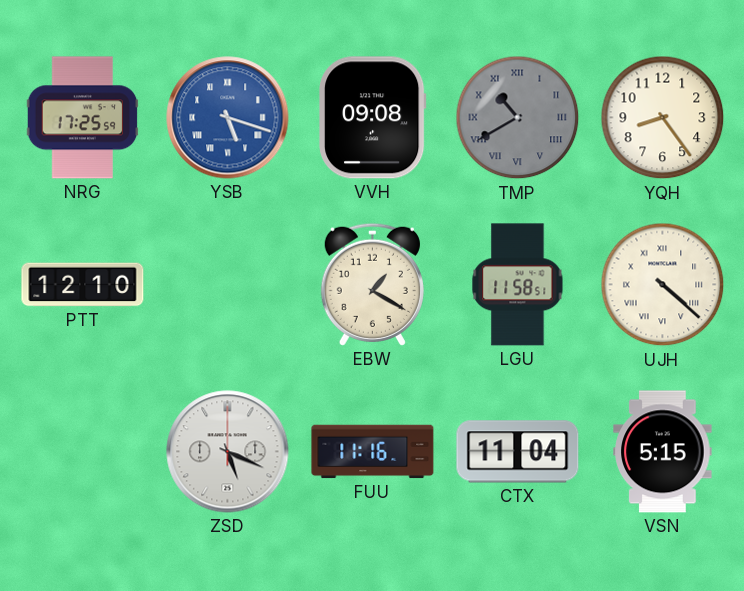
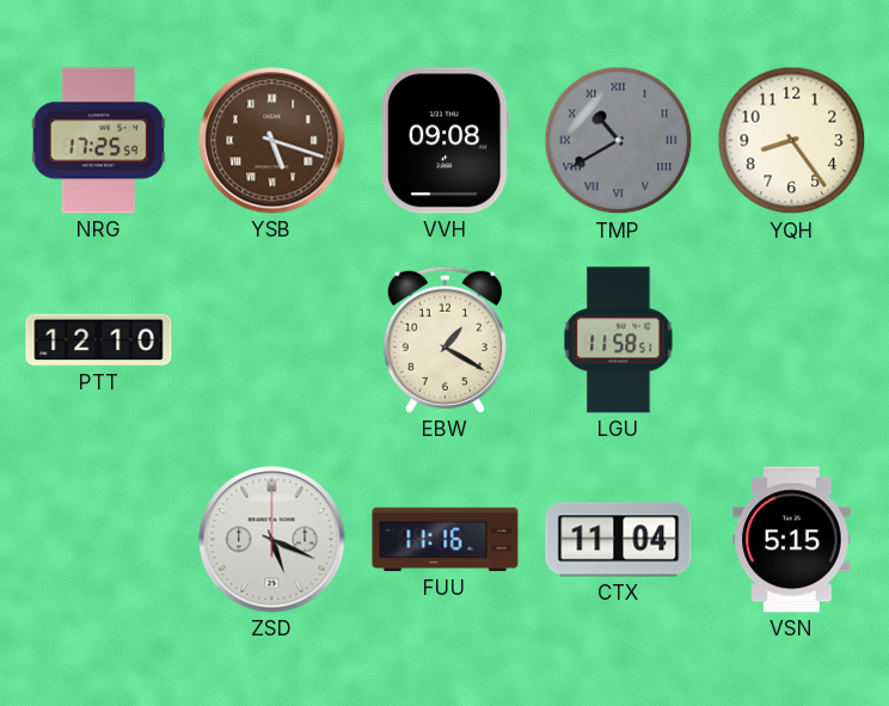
YSB dial: blue -> brown
UJH: 4:22 -> none
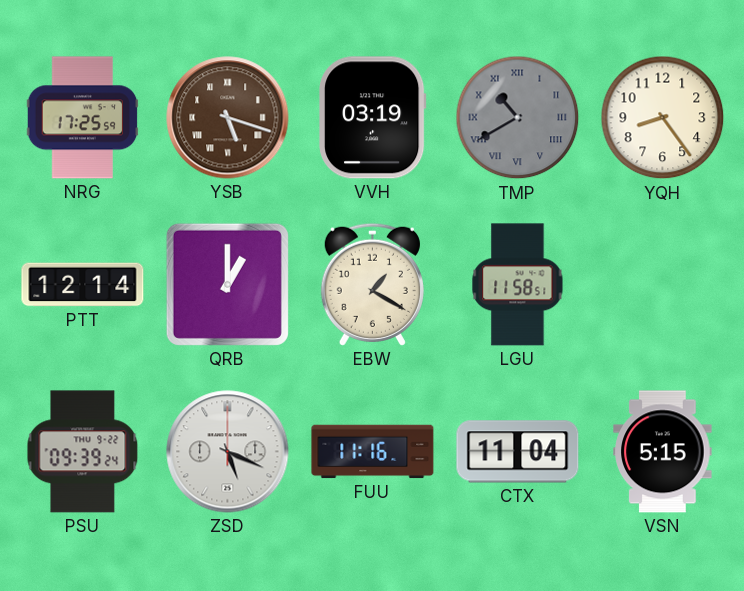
VVH: 09:08 -> 03:19
PTT: 12:10 -> 12:14
QRB: none -> 1:00
PSU: none -> 09:39
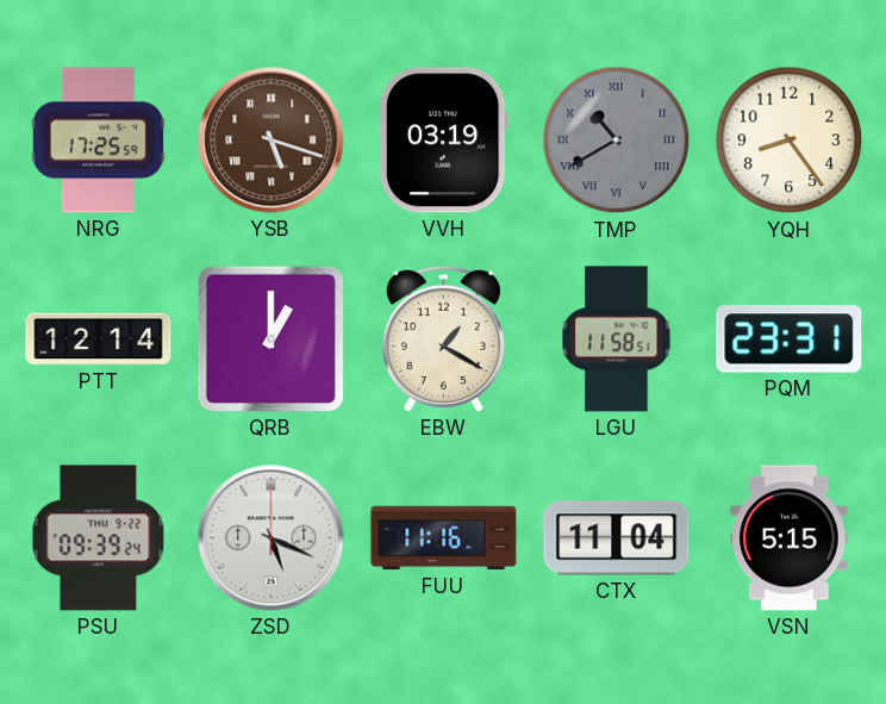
PQM: none -> 23:31
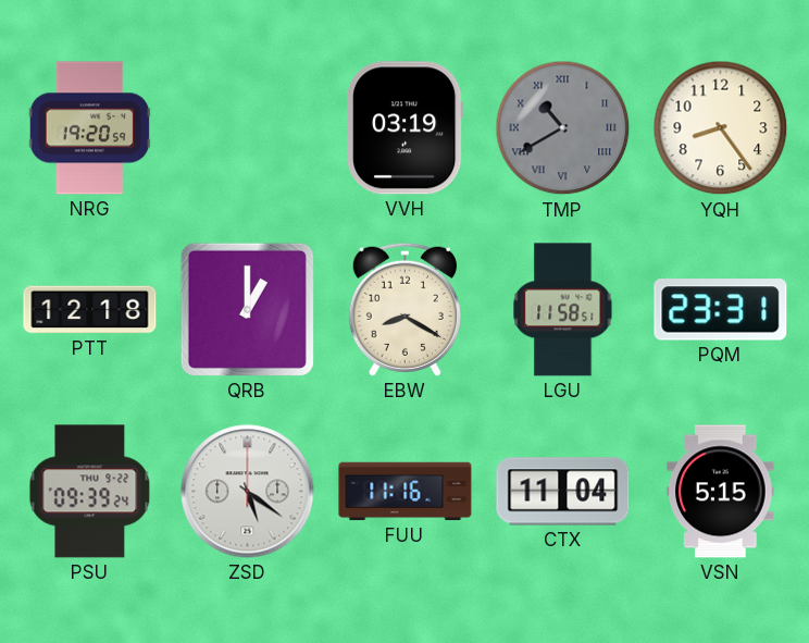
NRG: 17:25 -> 19:20
YSB: 5:18 -> none
PTT: 12:14 -> 12:18
EBW: 1:20 -> 8:20
ZSD: 5:19 -> 5:21
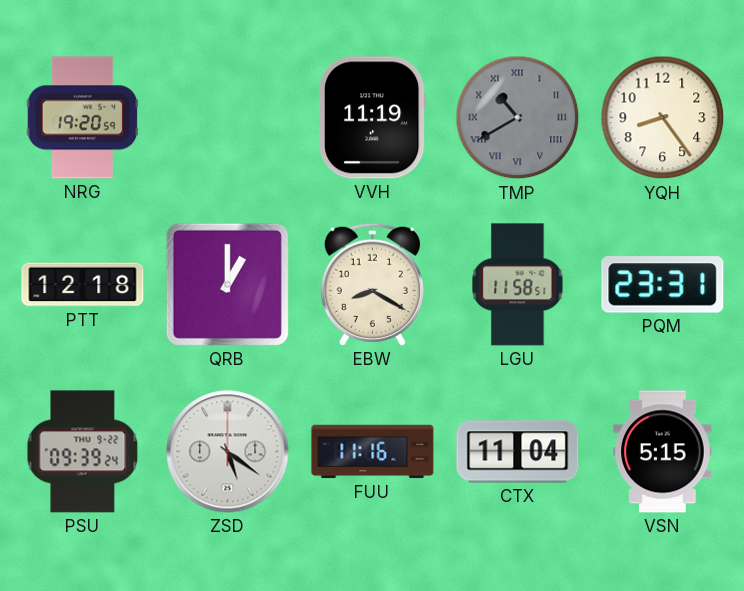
VVH: 03:19 -> 11:19
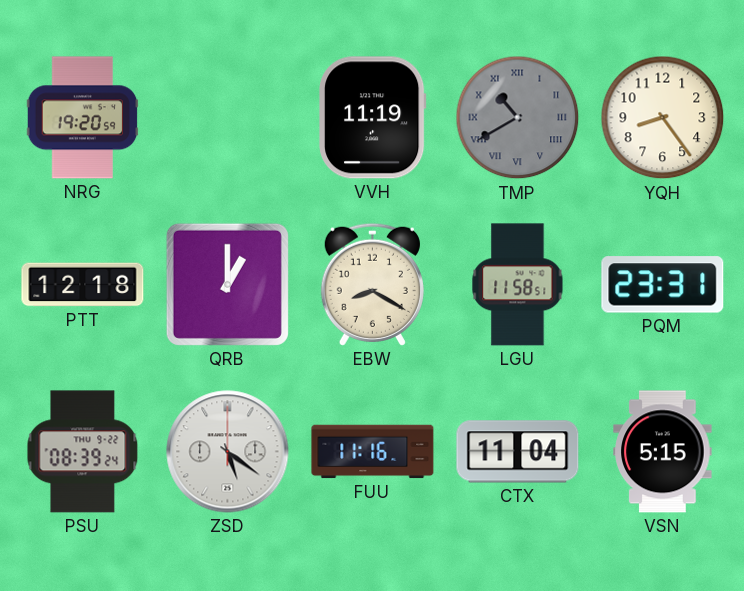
PSU: 09:39 -> 08:39
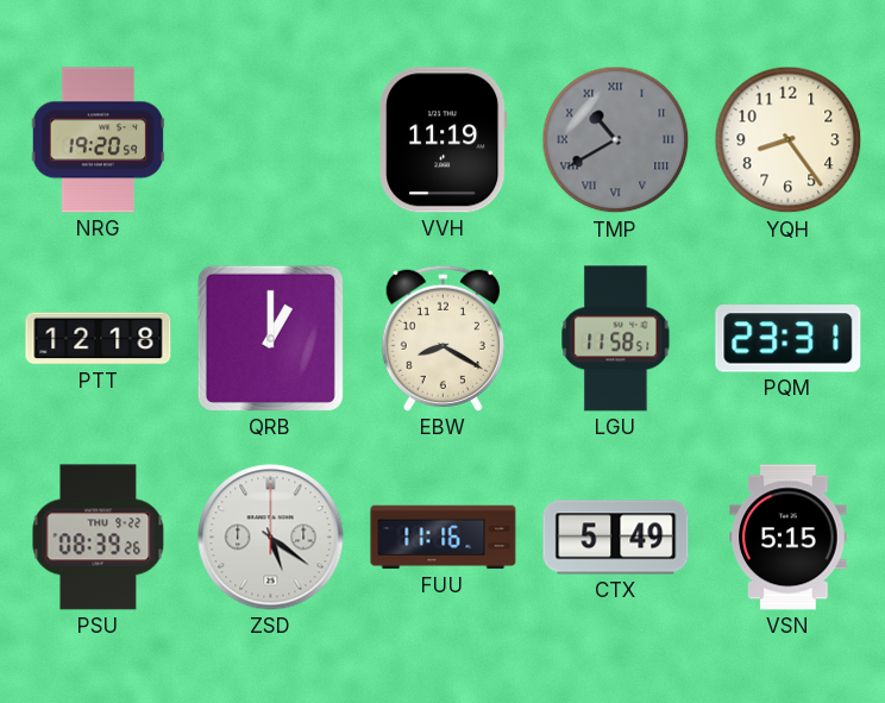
PSU: 08:39:24 -> 08:39:26
CTX: 11:04 -> 5:49
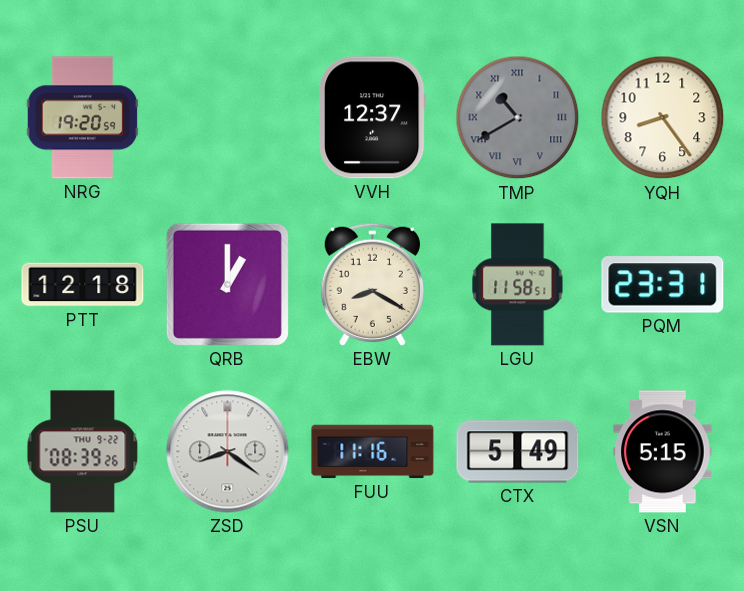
VVH: 11:19 -> 12:37
ZSD: 5:21 -> 8:21
